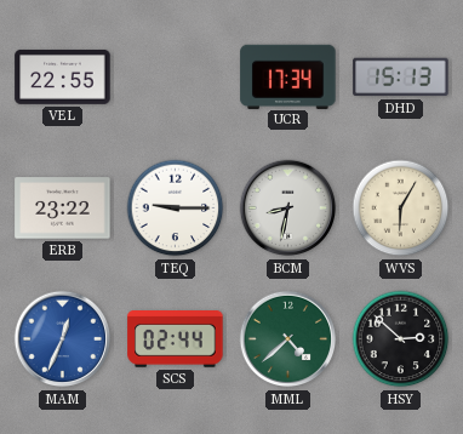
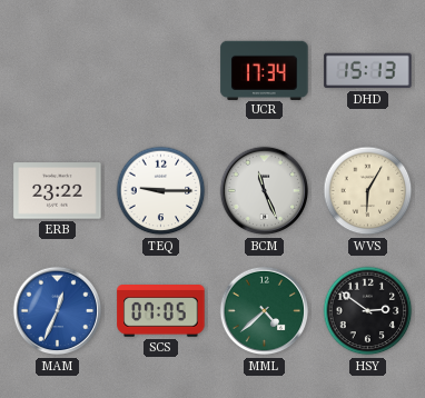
VEL: 22:55 -> none
BCM: 8:32 -> 11:26
SCS: 02:44 -> 07:05
HSY: 2:52 -> 2:51
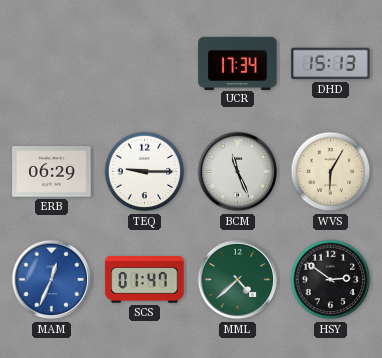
ERB: 23:22 -> 06:29
SCS: 07:05 -> 01:47
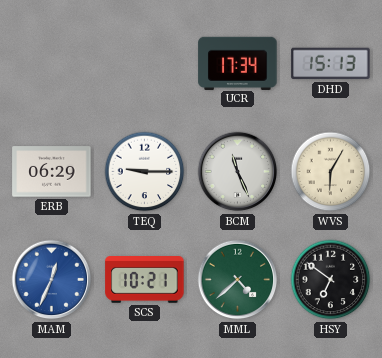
SCS: 01:47 -> 10:21
HSY: 2:51 -> 6:51
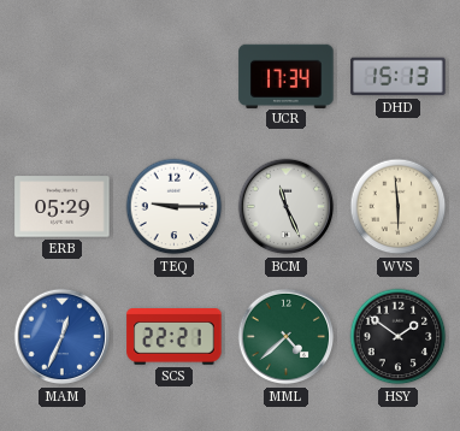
ERB: 06:29 -> 05:29
WVS: 6:05 -> 5:59
SCS: 10:21 -> 22:21
HSY: 6:51 -> 1:51
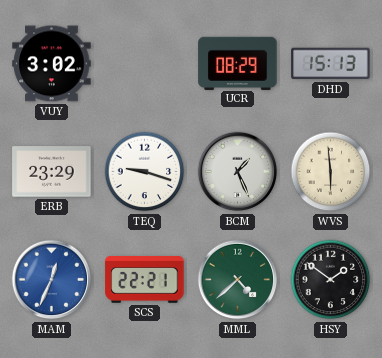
VUY: none -> 3:02
UCR: 17:34 -> 08:29
ERB: 05:29 -> 23:29
TEQ: 9:15 -> 9:18
BCM: 11:26 -> 1:26
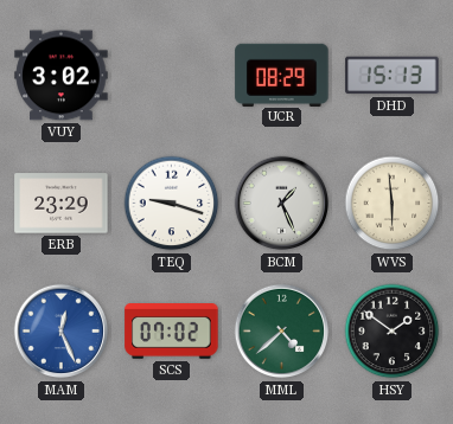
MAM: 12:34 -> 12:26
SCS: 22:21 -> 07:02
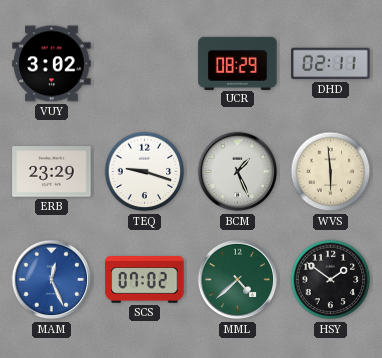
DHD: 15:13 -> 02:11
